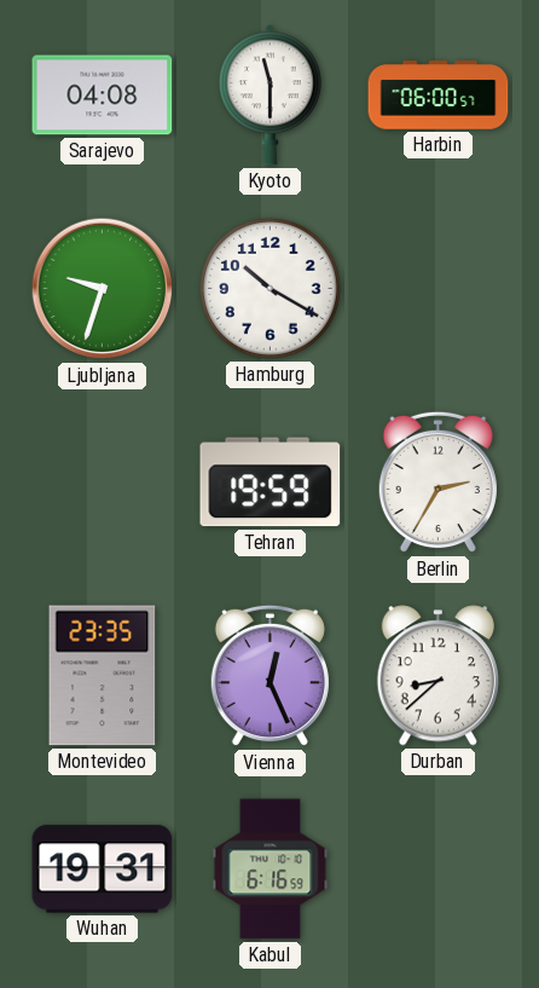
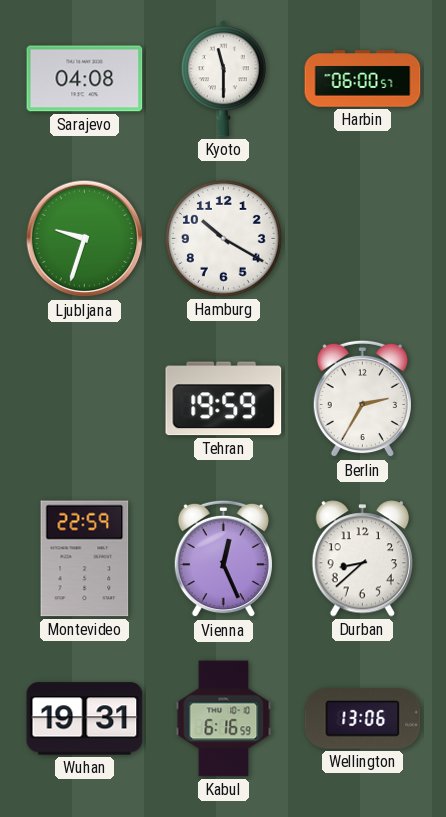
Montevideo: 23:35 -> 22:59
Wellington: none -> 13:06
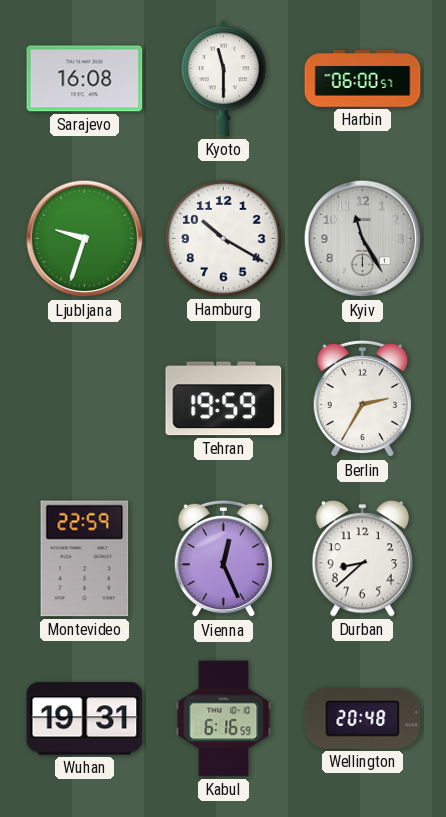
Sarajevo: 04:08 -> 16:08
Kyiv: none -> 11:25
Wellington: 13:06 -> 20:48
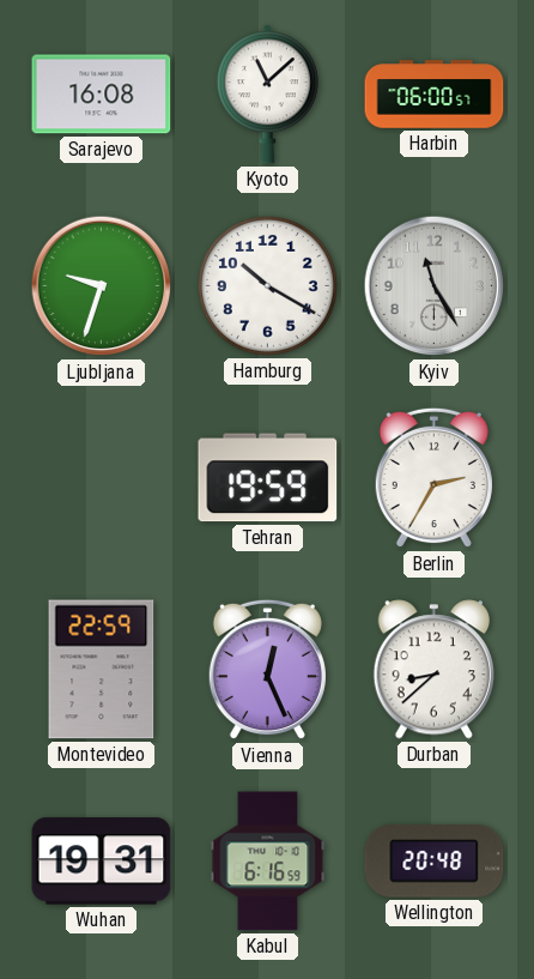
Kyoto: 11:30 -> 11:08
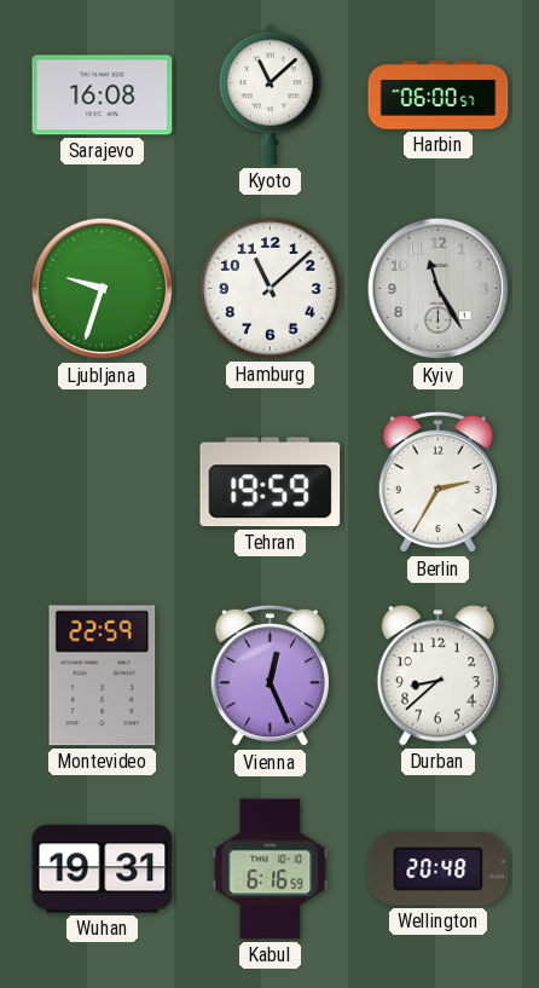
Hamburg: 10:20 -> 11:08
